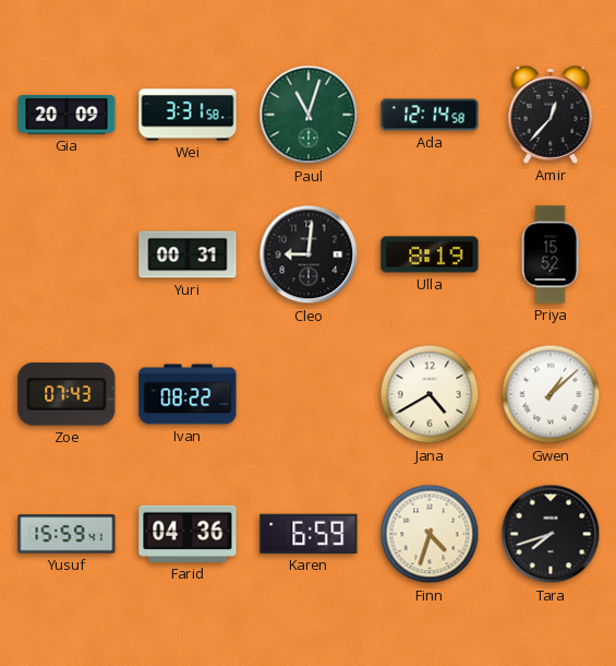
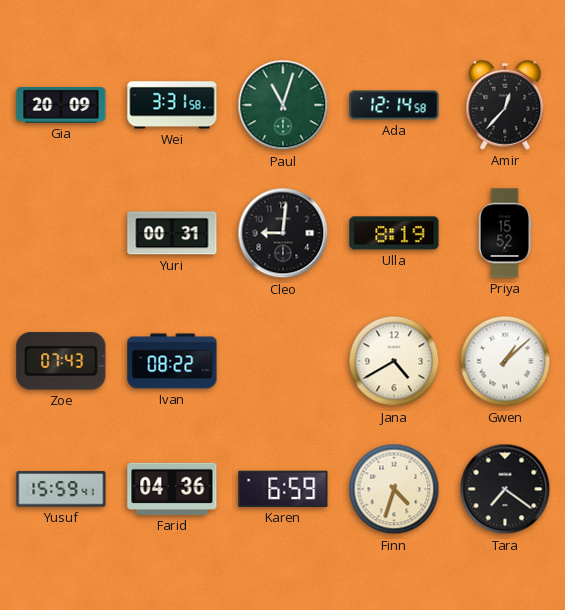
Tara: 7:42 -> 7:21
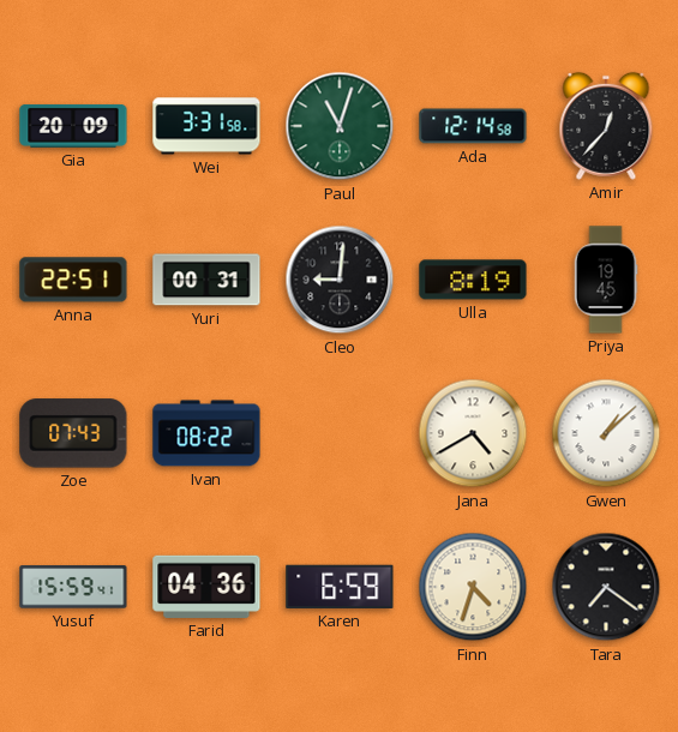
Anna: none -> 22:51
Priya: 15:52 -> 19:45
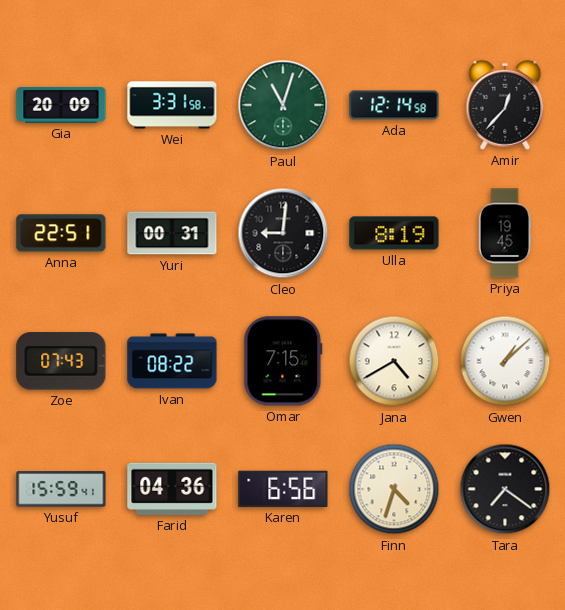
Omar: none -> 7:15
Karen: 6:59 -> 6:56
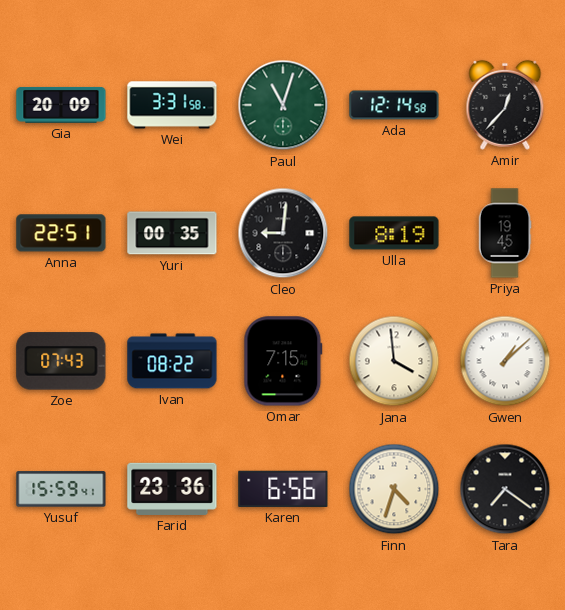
Yuri: 00:31 -> 00:35
Jana: 4:40 -> 3:59
Farid: 04:36 -> 23:36
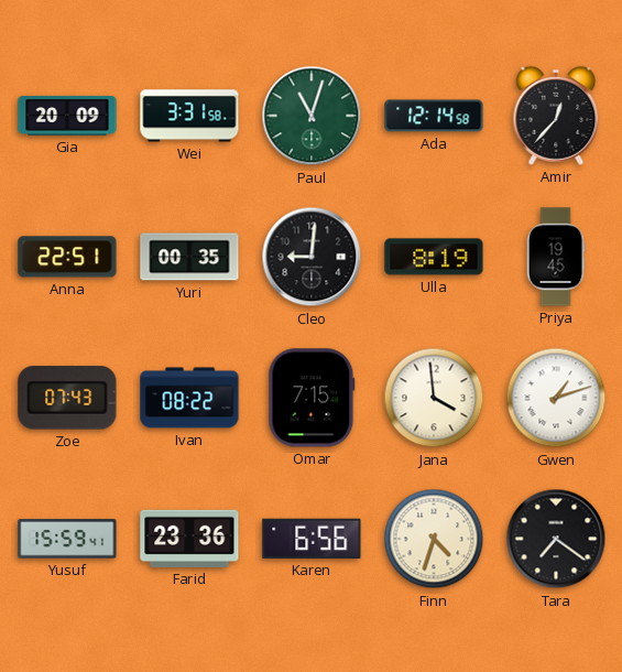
Gwen: 1:08 -> 1:12
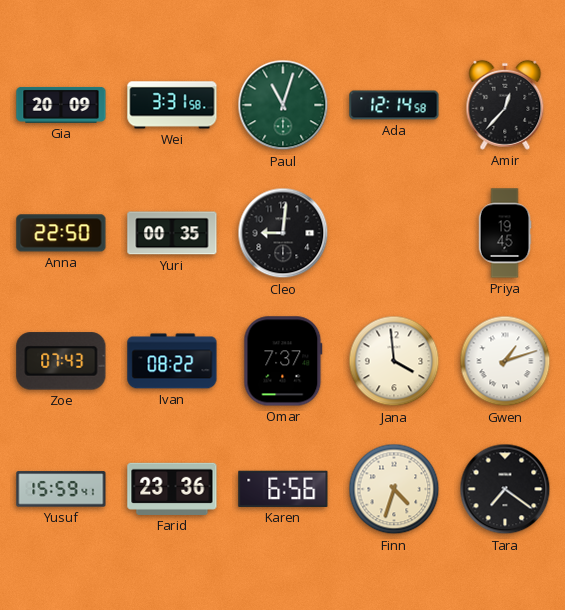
Anna: 22:51 -> 22:50
Ulla: 8:19 -> none
Omar: 7:15 -> 7:37
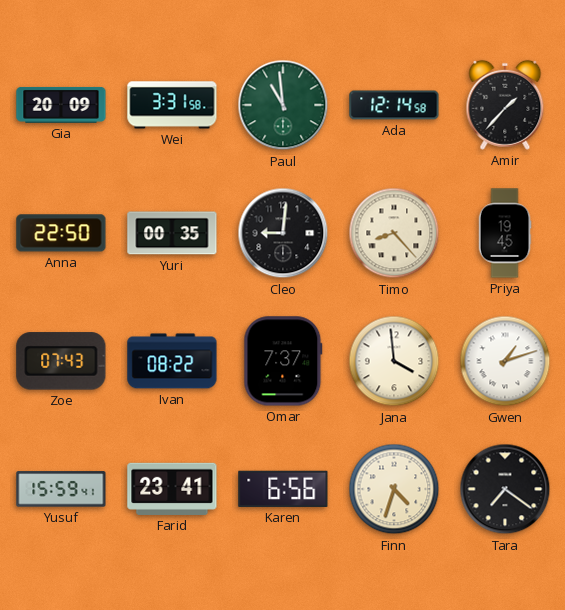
Paul: 11:03 -> 10:59
Amir: 12:37 -> 1:37
Timo: none -> 8:23
Farid: 23:36 -> 23:41
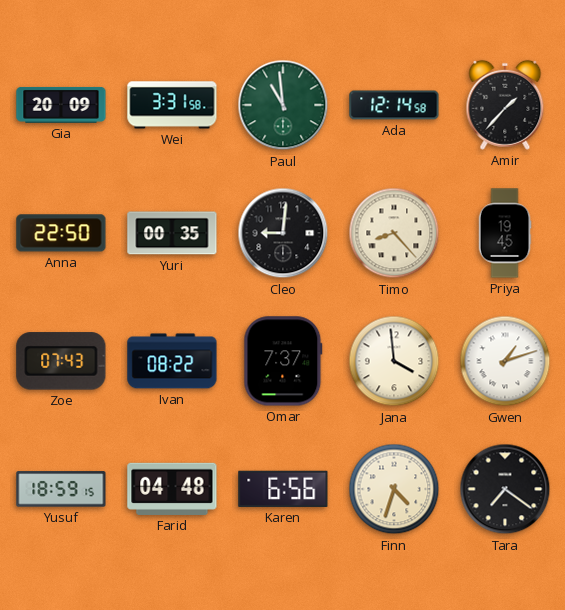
Yusuf: 15:59 -> 18:59
Farid: 23:41 -> 04:48
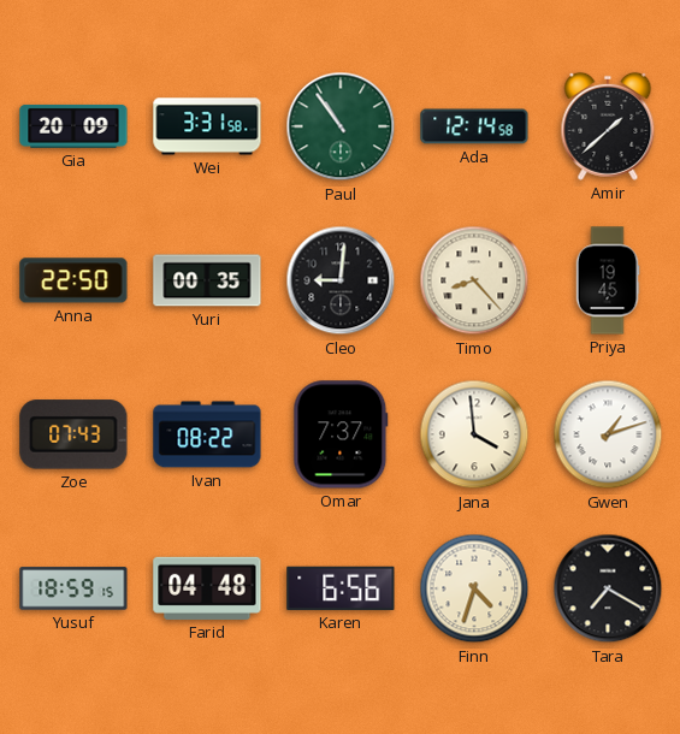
Paul: 10:59 -> 10:54
Amir: 1:37 -> 1:38
Tara: 7:21 -> 7:20
